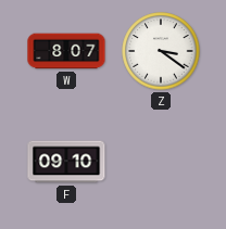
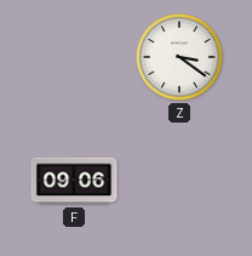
W: 8:07 -> none
F: 09:10 -> 09:06
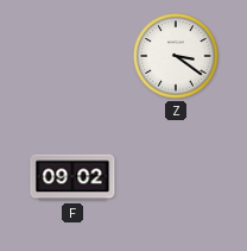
F: 09:06 -> 09:02
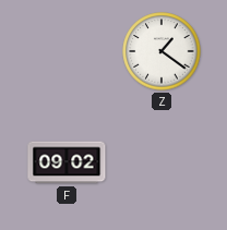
Z: 3:21 -> 1:21
